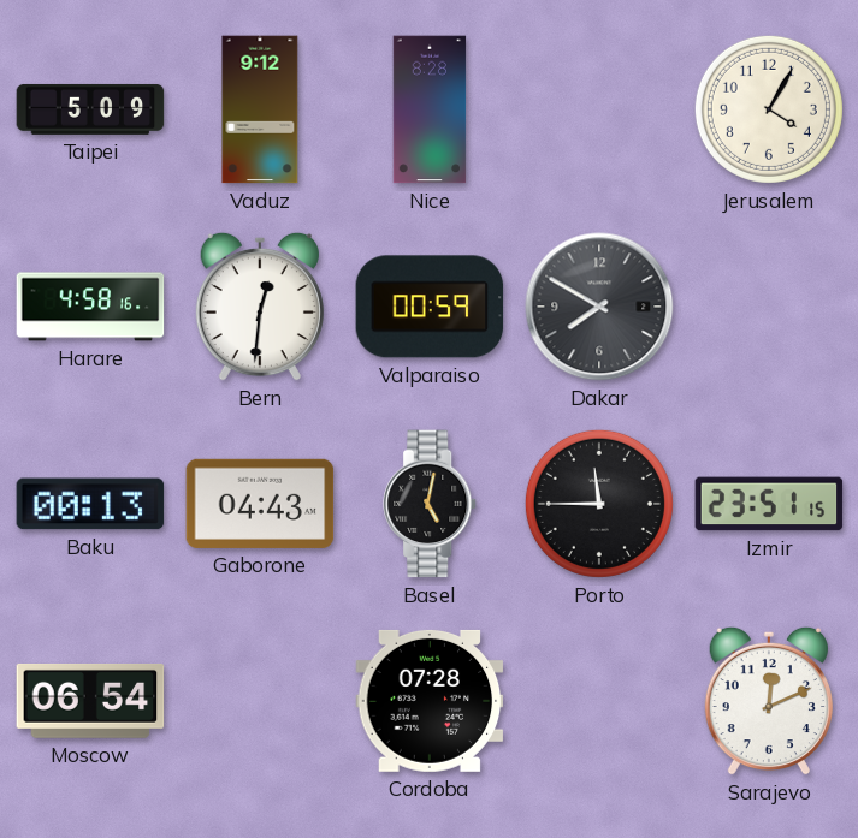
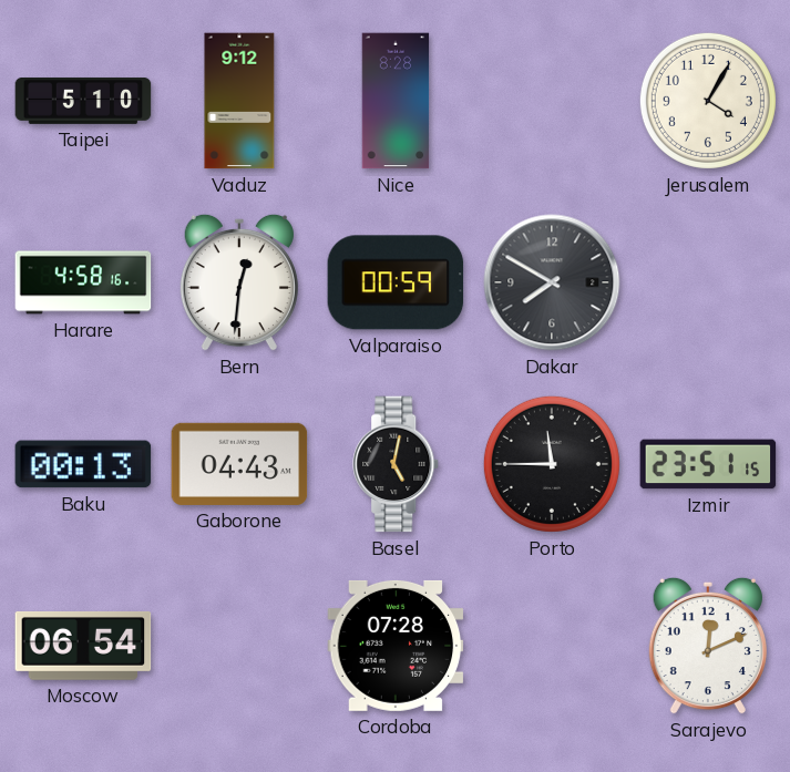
Taipei: 5:09 -> 5:10
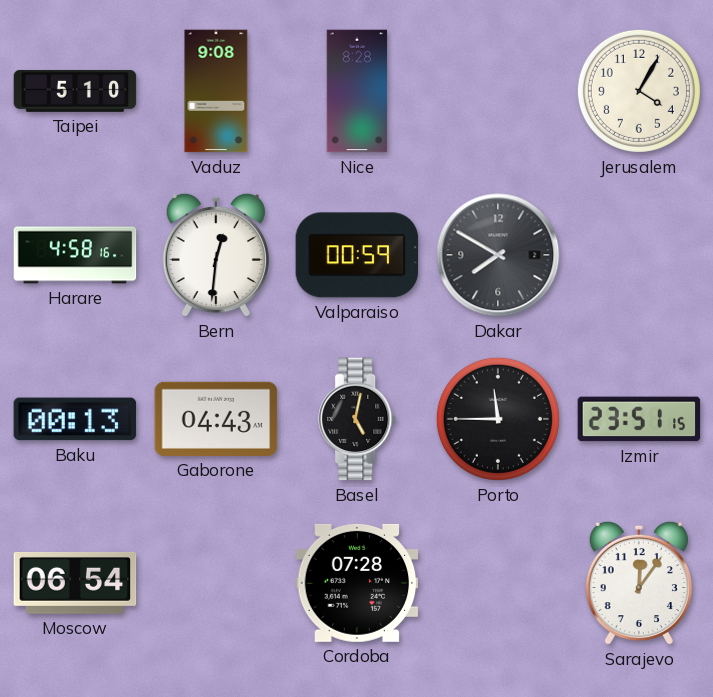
Vaduz: 9:12 -> 9:08
Sarajevo: 12:11 -> 12:06
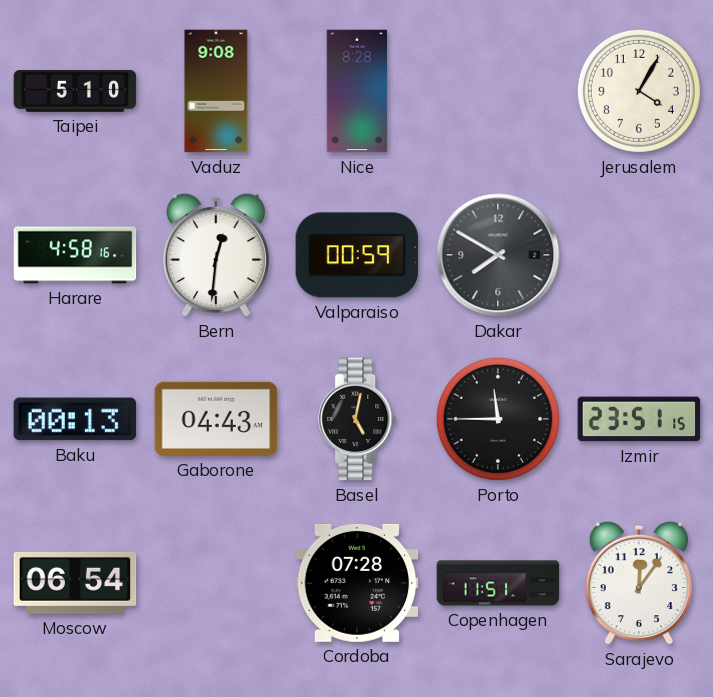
Copenhagen: none -> 11:51
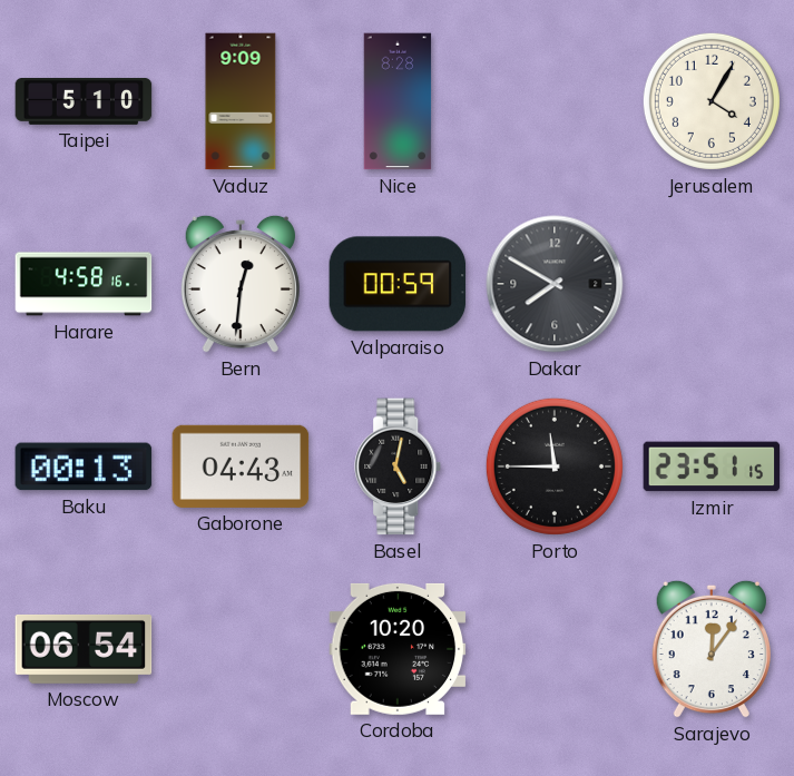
Vaduz: 9:08 -> 9:09
Cordoba: 07:28 -> 10:20
Copenhagen: 11:51 -> none
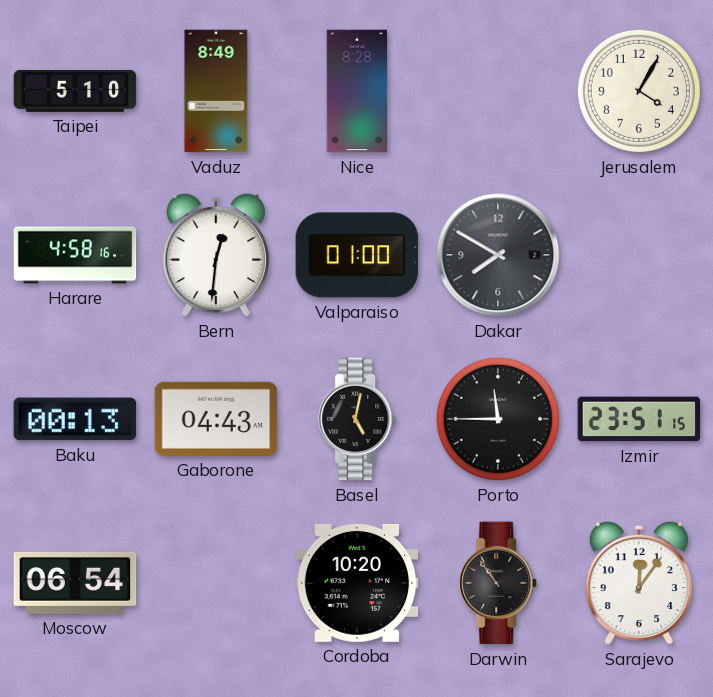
Vaduz: 9:09 -> 8:49
Valparaiso: 00:59 -> 01:00
Darwin: none -> 10:54
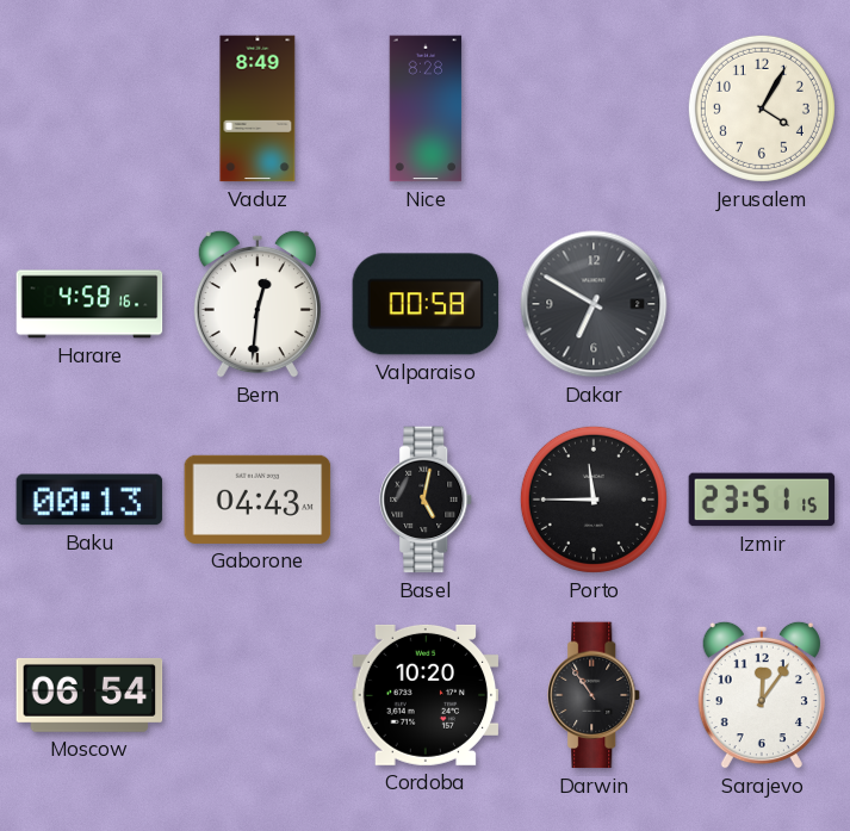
Taipei: 5:10 -> none
Valparaiso: 01:00 -> 00:58
Dakar: 7:50 -> 6:50
